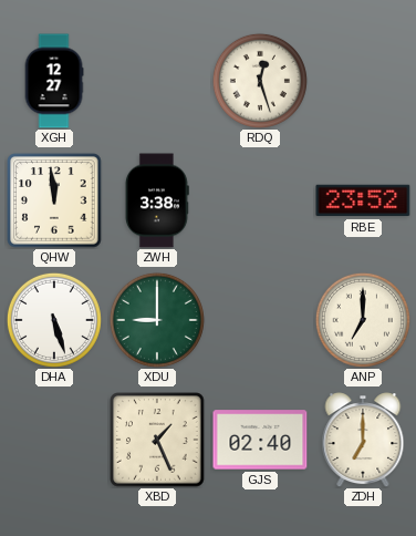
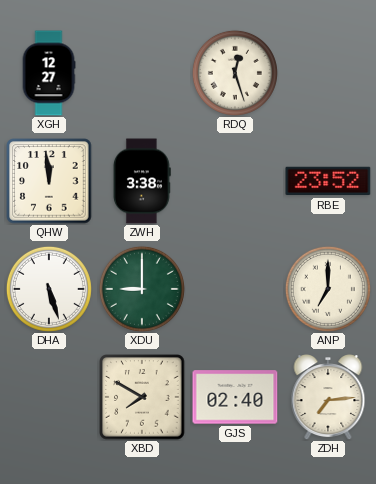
XBD: 1:26 -> 7:50
ZDH: 7:00 -> 7:14
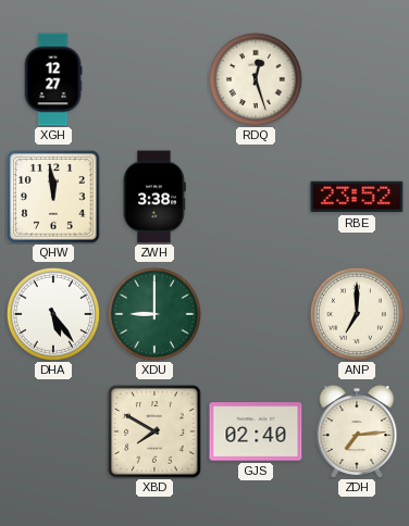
DHA: 5:27 -> 5:24
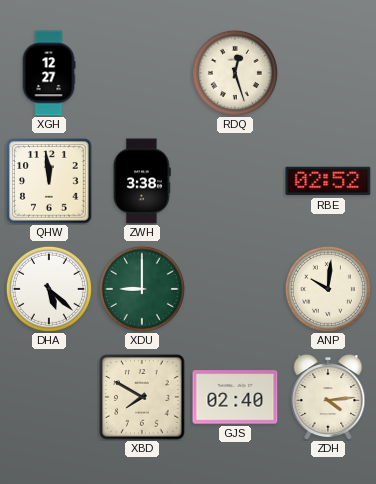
RBE: 23:52 -> 02:52
DHA: 5:24 -> 5:22
ANP: 7:00 -> 10:01
ZDH: 7:14 -> 4:14
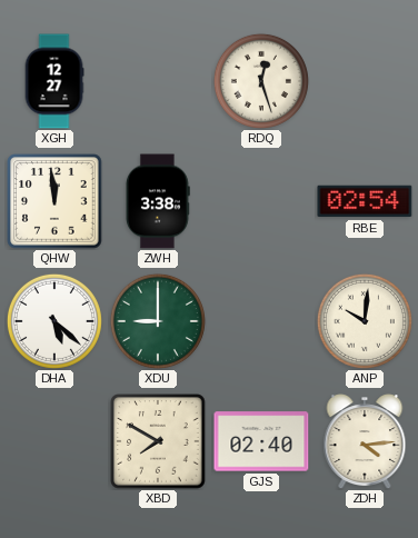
RBE: 02:52 -> 02:54
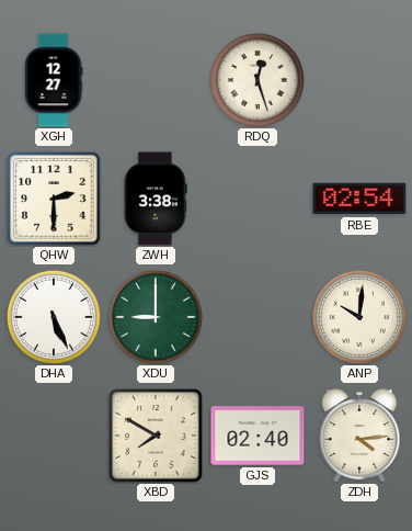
QHW: 11:59 -> 2:30
DHA: 5:22 -> 5:26
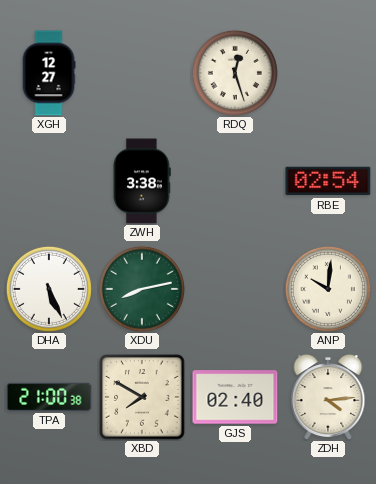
QHW: 2:30 -> none
XDU: 9:00 -> 8:13
TPA: none -> 21:00
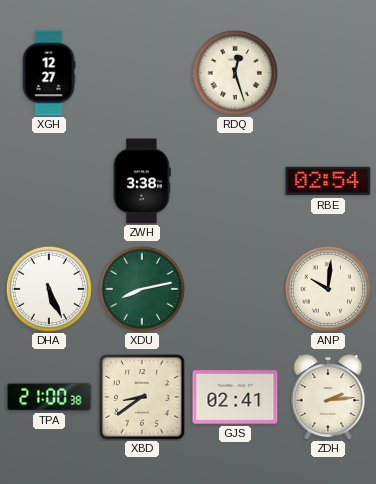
XBD: 7:50 -> 8:39
GJS: 02:40 -> 02:41
ZDH: 4:14 -> 2:14
